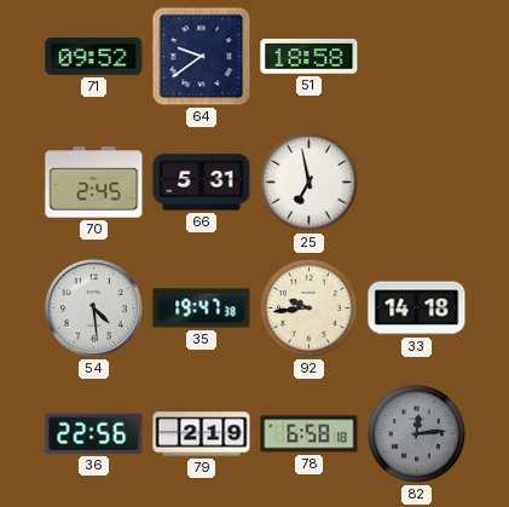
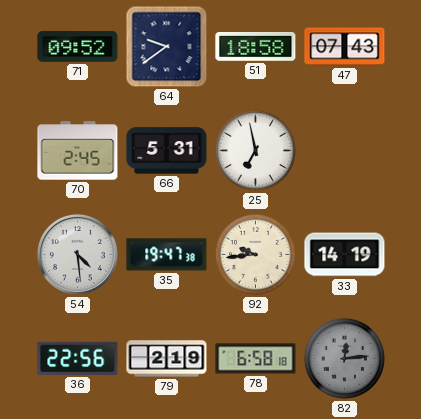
47: none -> 07:43
33: 14:18 -> 14:19
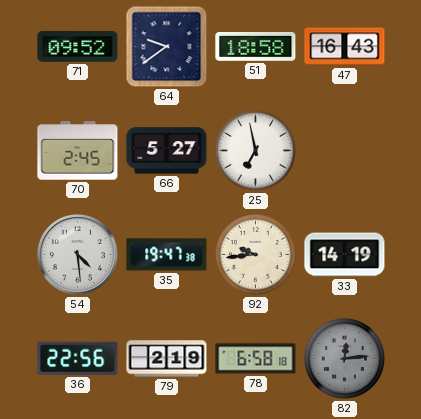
47: 07:43 -> 16:43
66: 5:31 -> 5:27
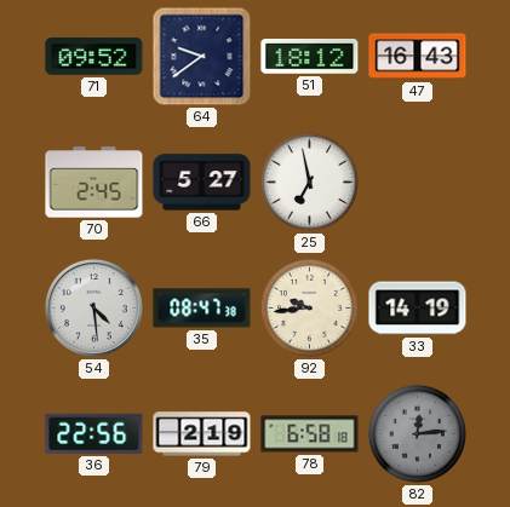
51: 18:58 -> 18:12
35: 19:47 -> 08:47
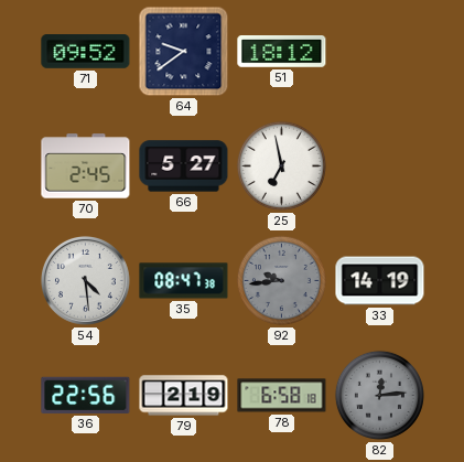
47: 16:43 -> none
92 dial: cream -> grey
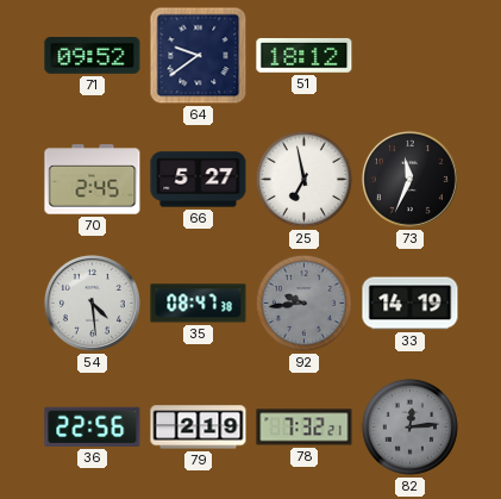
73: none -> 11:34
78: 6:58 -> 7:32
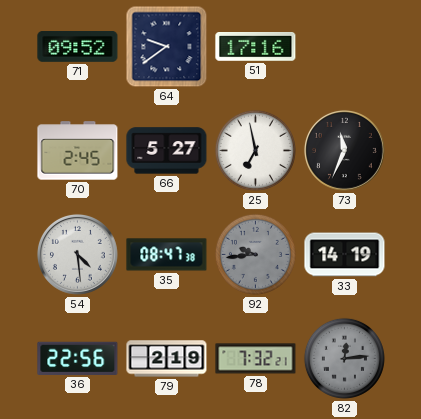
51: 18:12 -> 17:16
